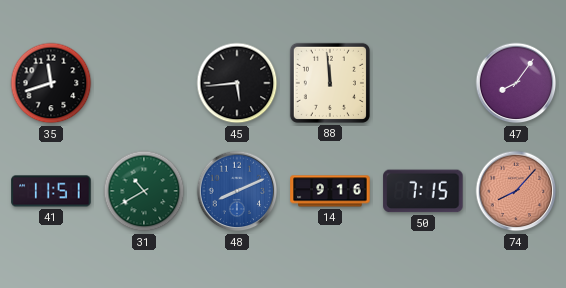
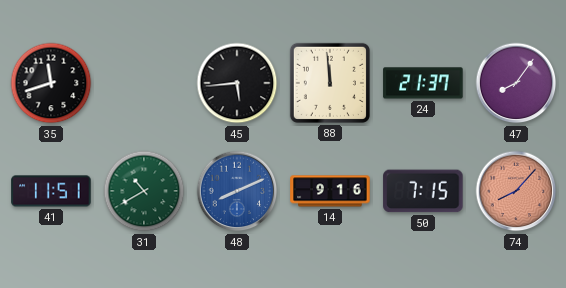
24: none -> 21:37
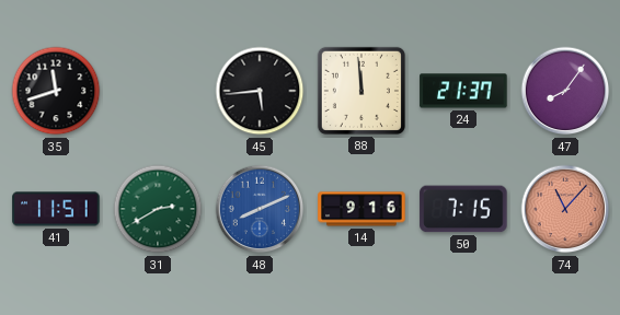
31: 10:40 -> 2:40
74: 8:07 -> 11:07
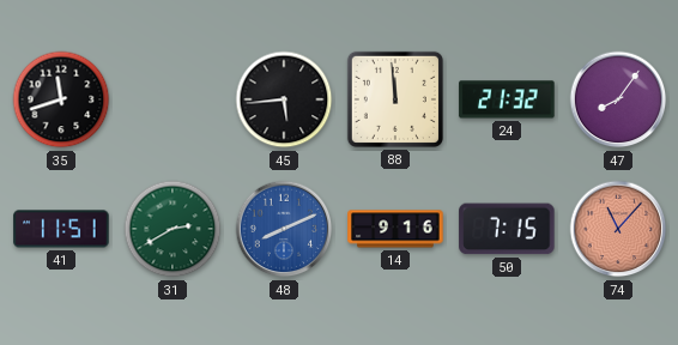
24: 21:37 -> 21:32
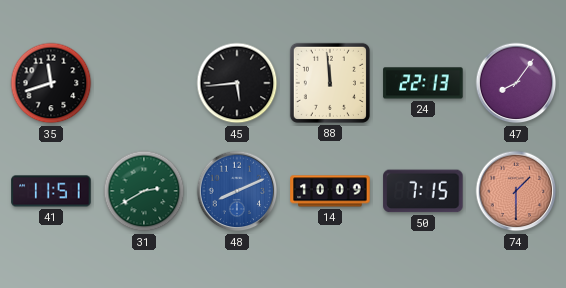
24: 21:32 -> 22:13
14: 9:16 -> 10:09
74: 11:07 -> 1:30
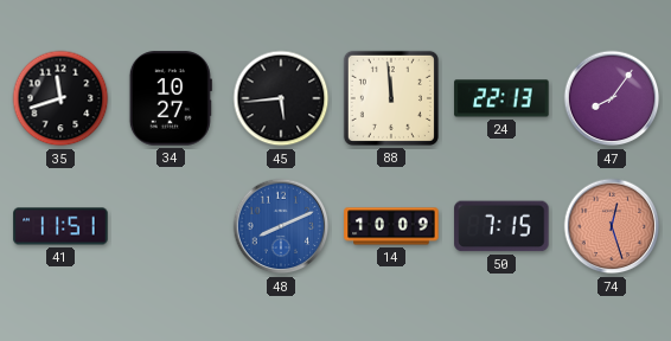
34: none -> 10:27
31: 2:40 -> none
74: 1:30 -> 12:27
